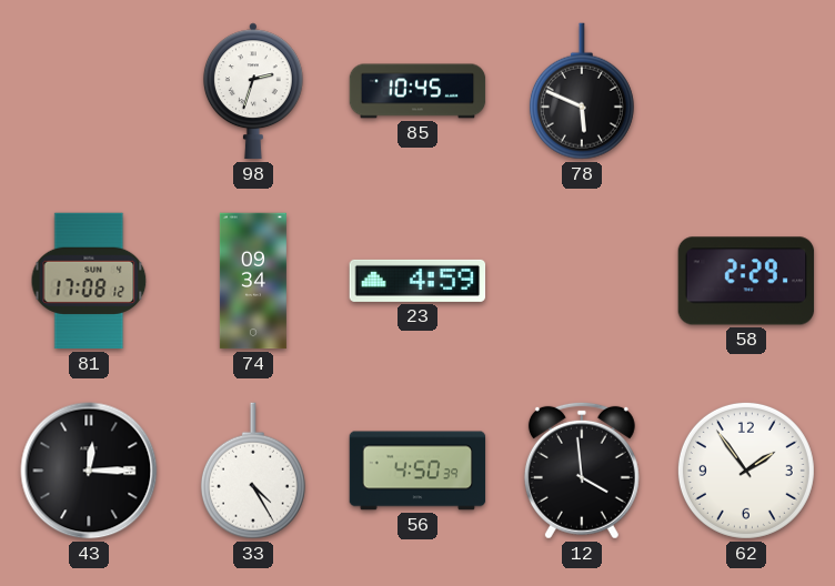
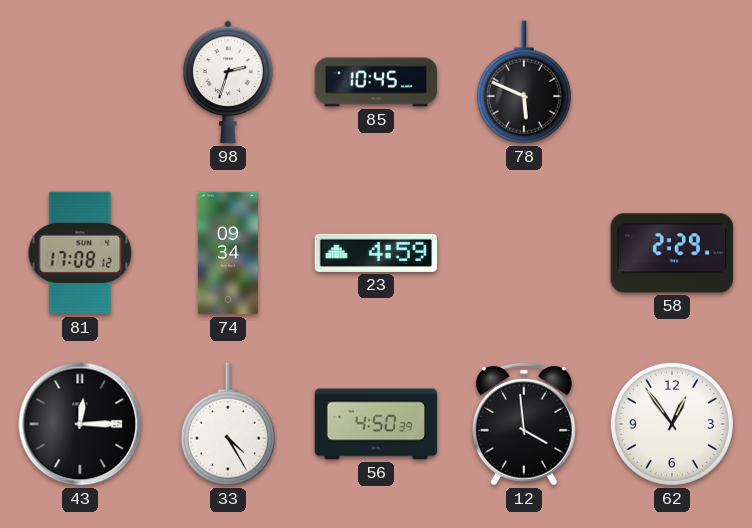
62: 1:54 -> 12:54
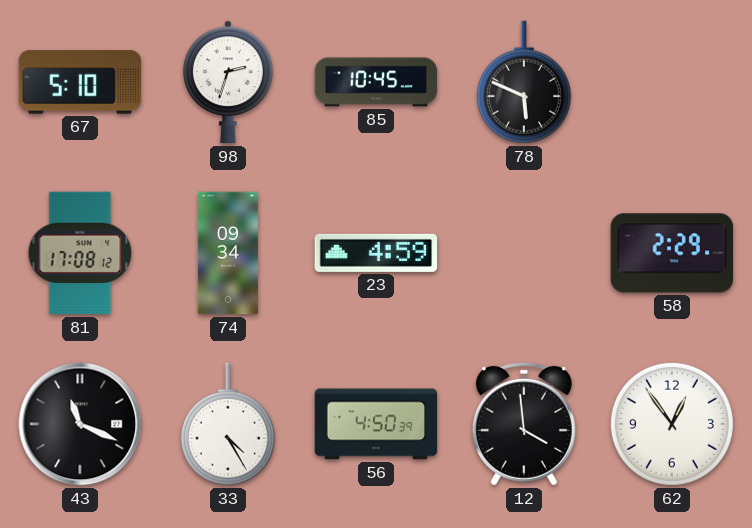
67: none -> 5:10
43: 12:15 -> 11:19
